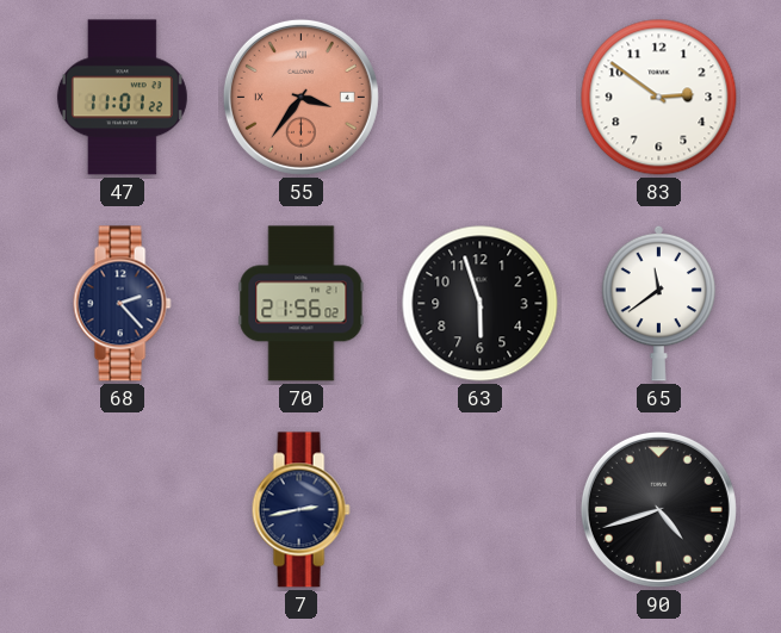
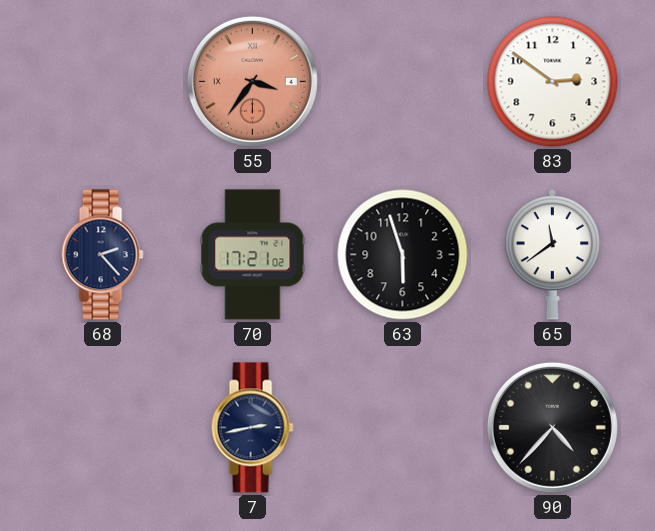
47: 11:01 -> none
70: 21:56 -> 17:21
90: 4:42 -> 4:37
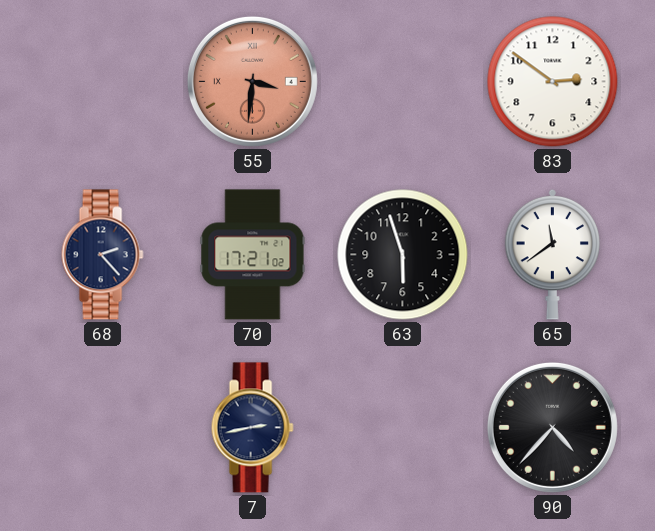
55: 3:36 -> 3:31
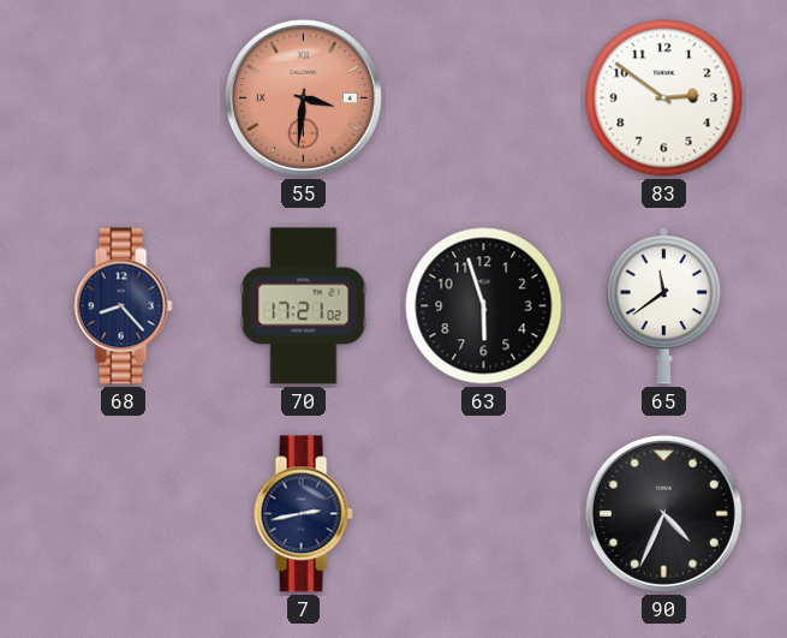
68: 2:23 -> 8:23
90: 4:37 -> 4:34
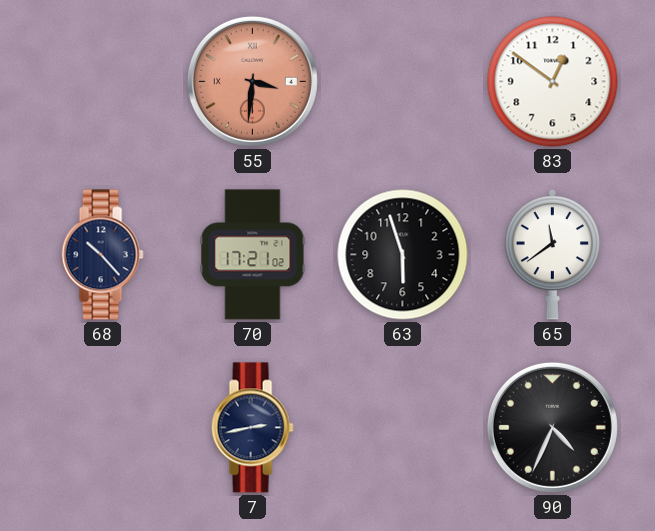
83: 2:51 -> 12:51
68: 8:23 -> 10:23
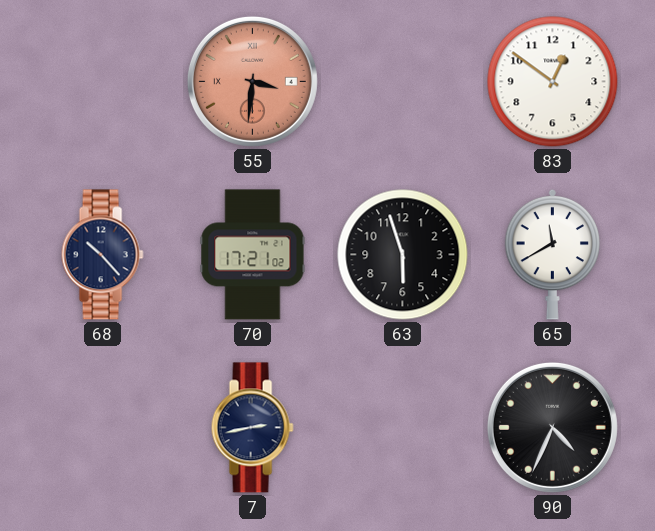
65: 11:39 -> 11:40
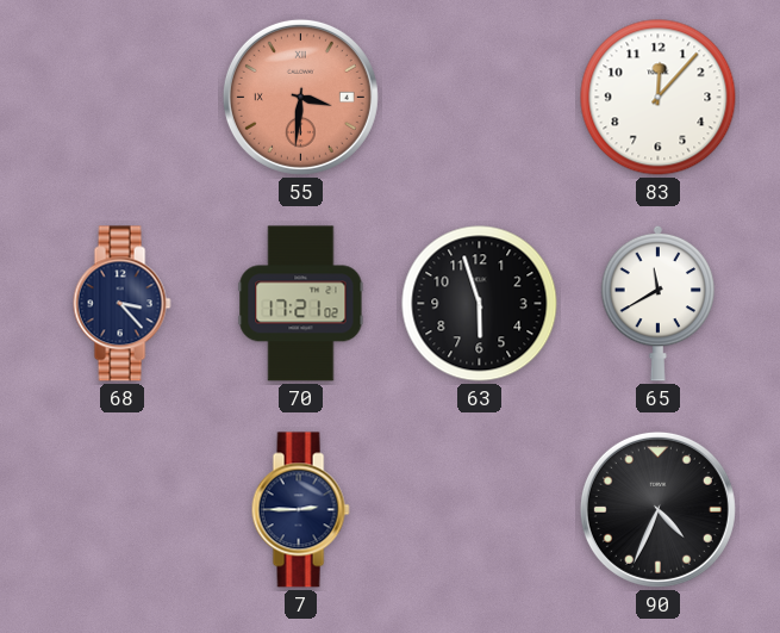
83: 12:51 -> 12:07
68: 10:23 -> 3:23
7: 2:43 -> 2:45
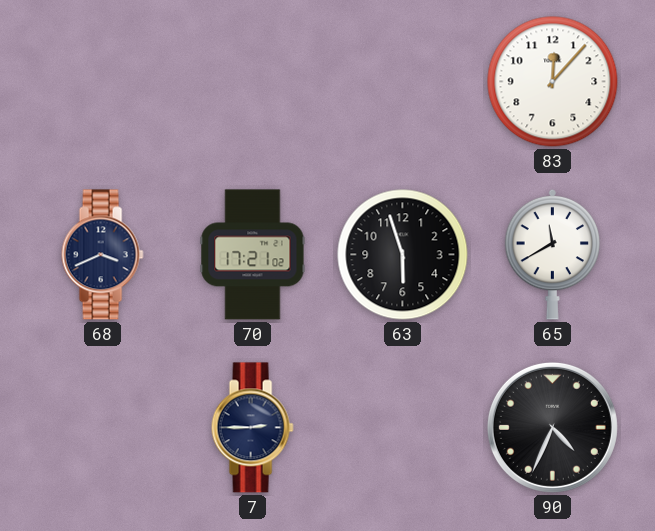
55: 3:31 -> none
68: 3:23 -> 3:41
